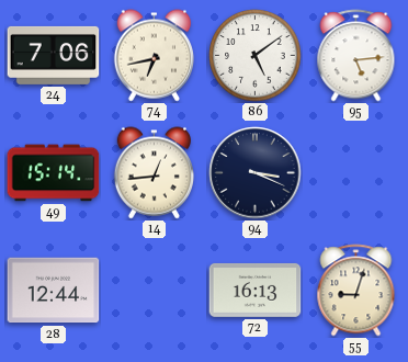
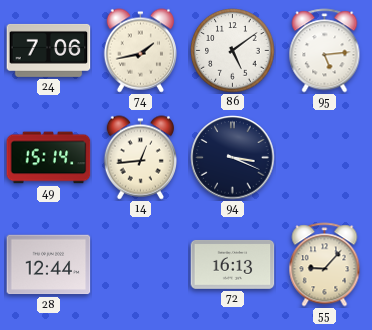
74: 6:43 -> 1:43
55: 9:03 -> 9:07
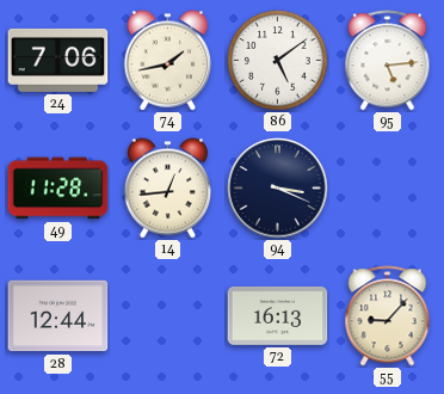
49: 15:14 -> 11:28
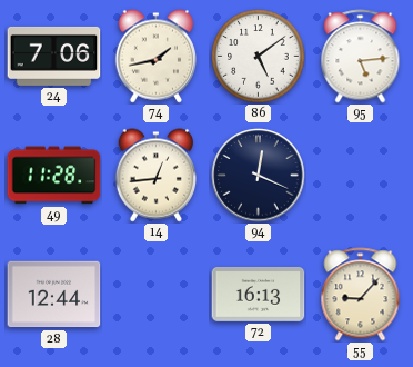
94: 3:19 -> 12:19
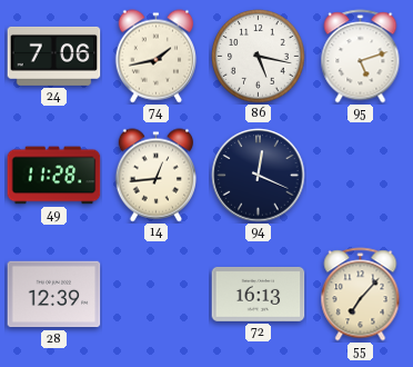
86: 5:09 -> 5:17
95: 5:14 -> 5:12
28: 12:44 -> 12:39
55: 9:07 -> 7:07
